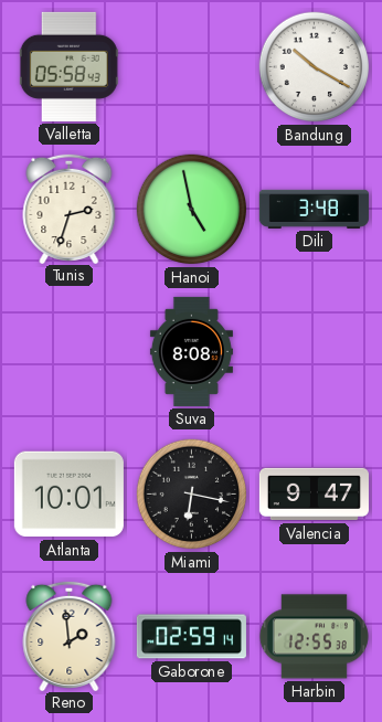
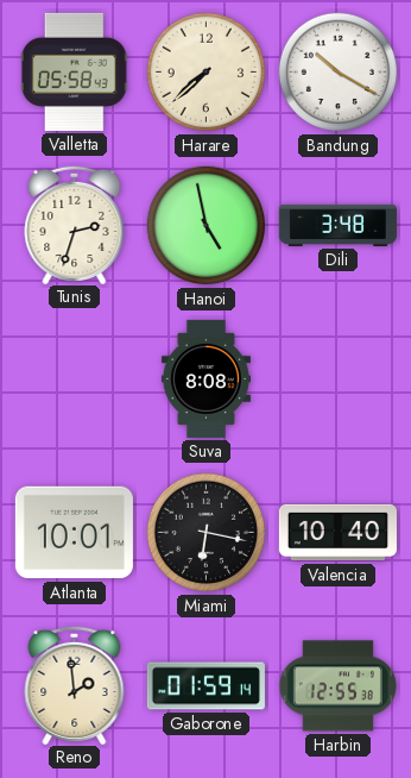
Harare: none -> 7:38
Valencia: 9:47 -> 10:40
Gaborone: 02:59 -> 01:59
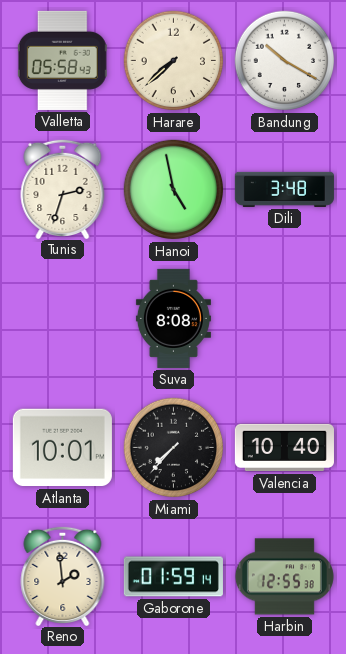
Miami: 6:17 -> 7:37
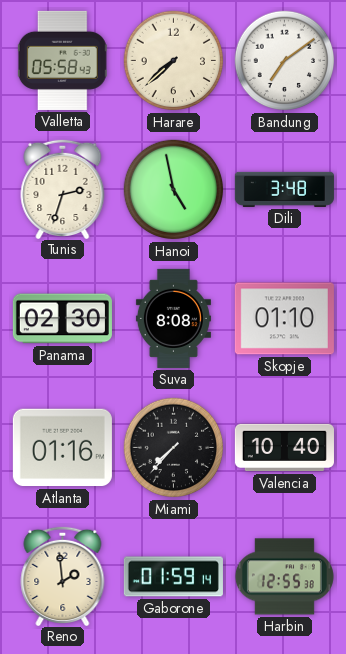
Bandung: 10:20 -> 7:09
Panama: none -> 02:30
Skopje: none -> 01:10
Atlanta: 10:01 -> 01:16
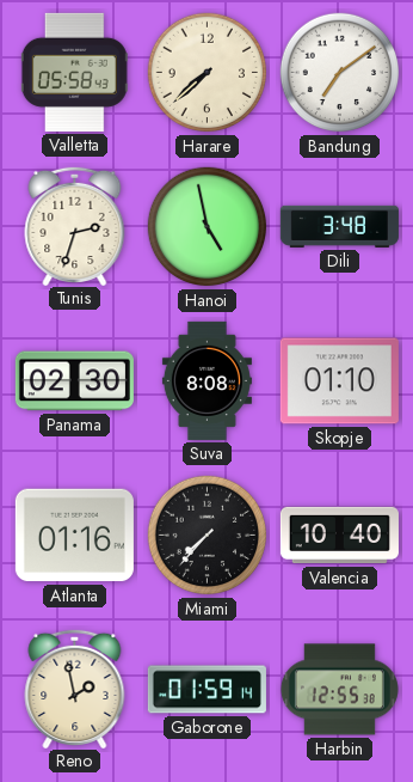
Reno: 1:59 -> 1:58
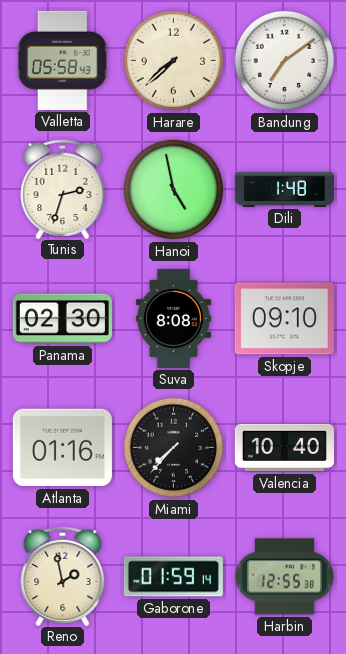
Dili: 3:48 -> 1:48
Skopje: 01:10 -> 09:10
